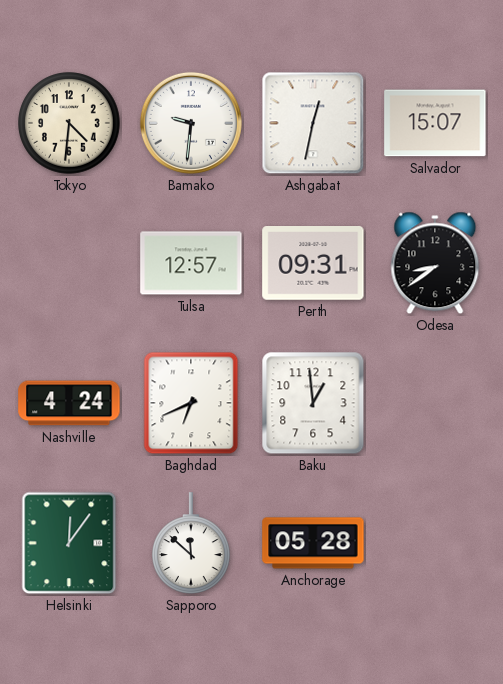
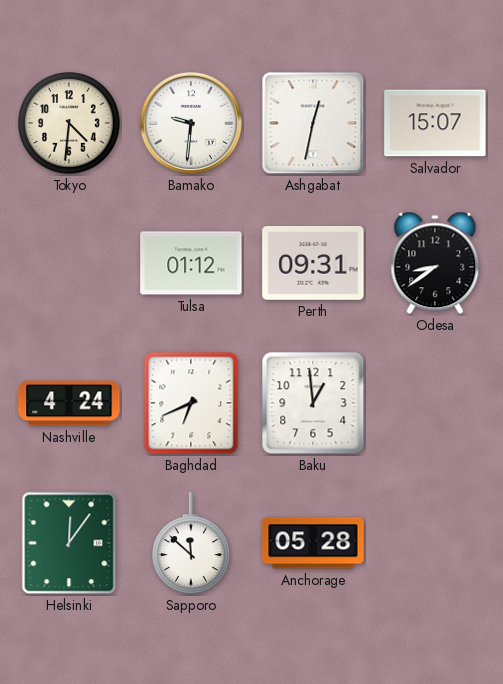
Tulsa: 12:57 -> 01:12
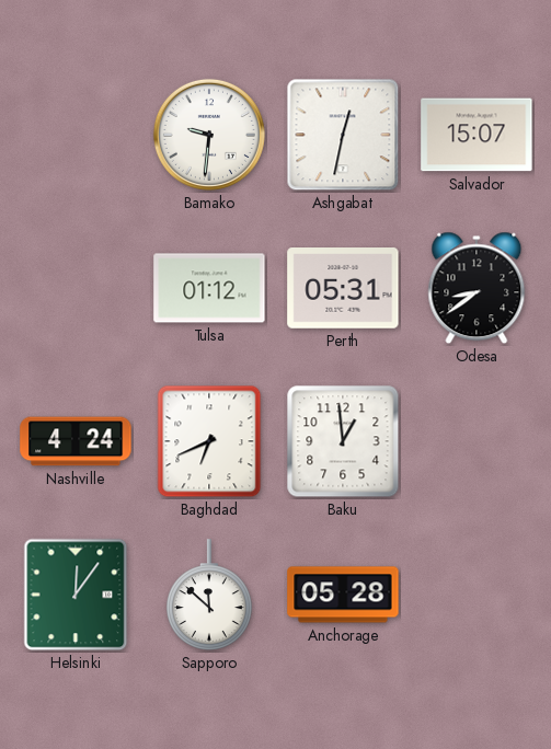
Tokyo: 4:31 -> none
Perth: 09:31 -> 05:31
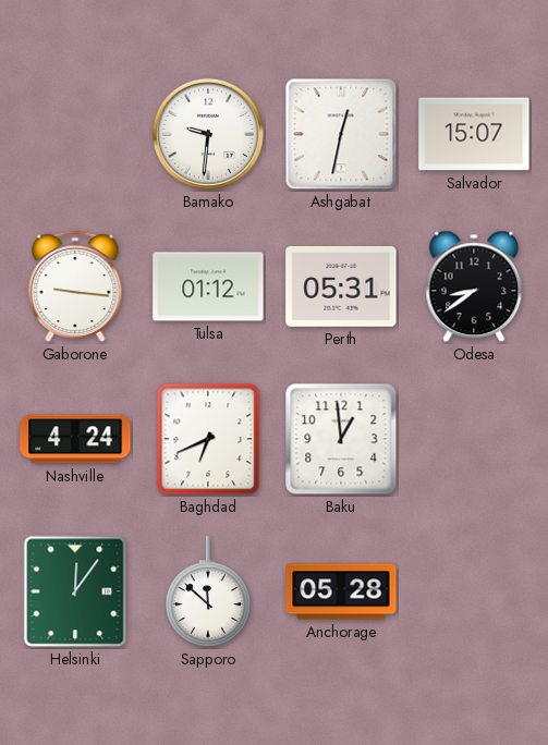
Gaborone: none -> 9:16
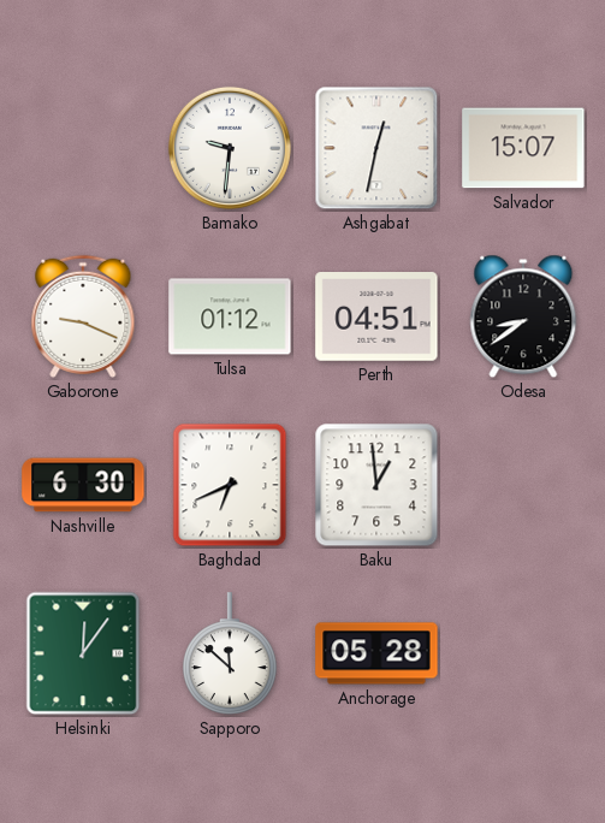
Gaborone: 9:16 -> 9:19
Perth: 05:31 -> 04:51
Nashville: 4:24 -> 6:30
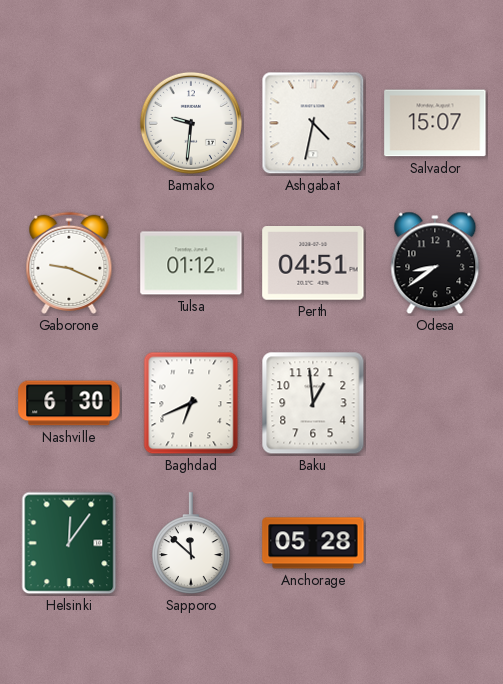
Ashgabat: 12:32 -> 4:32
